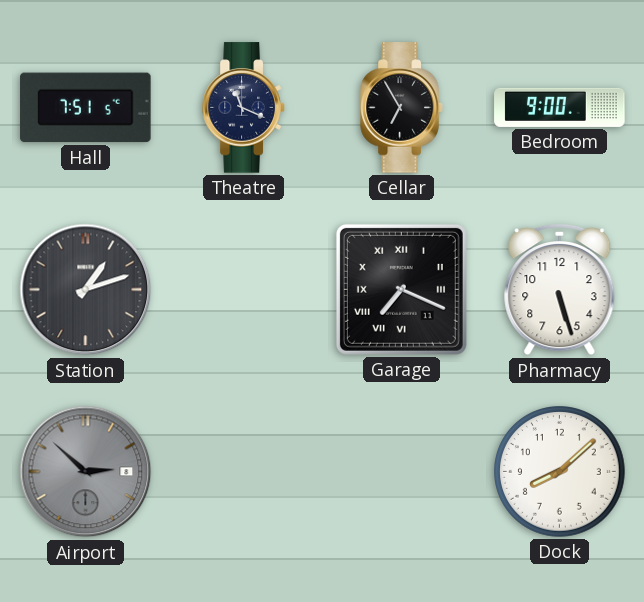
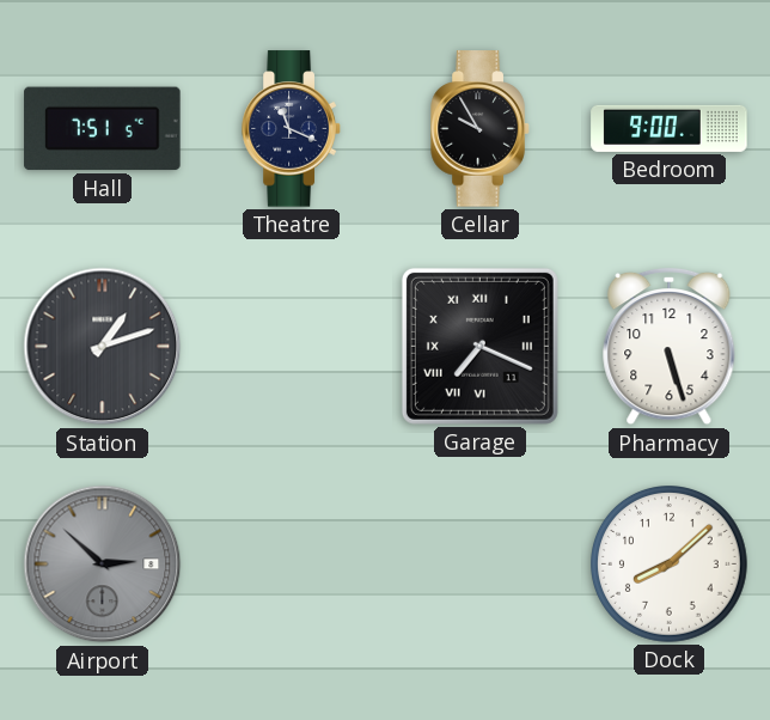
Cellar: 6:55 -> 9:55
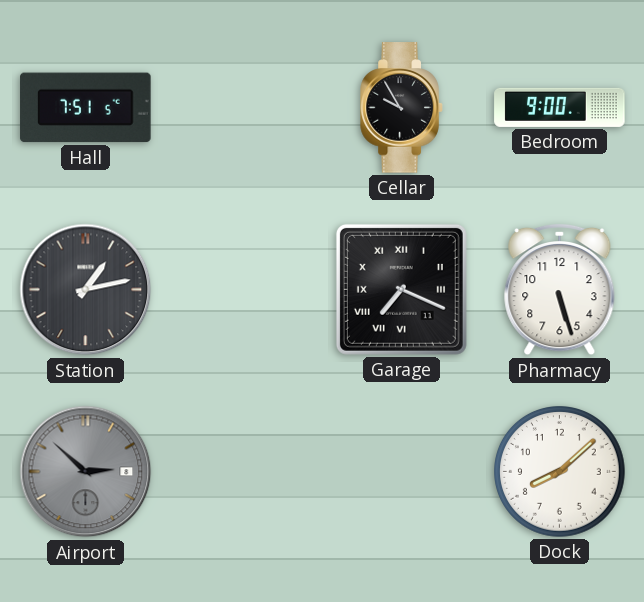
Theatre: 11:19 -> none
Station: 1:12 -> 1:13
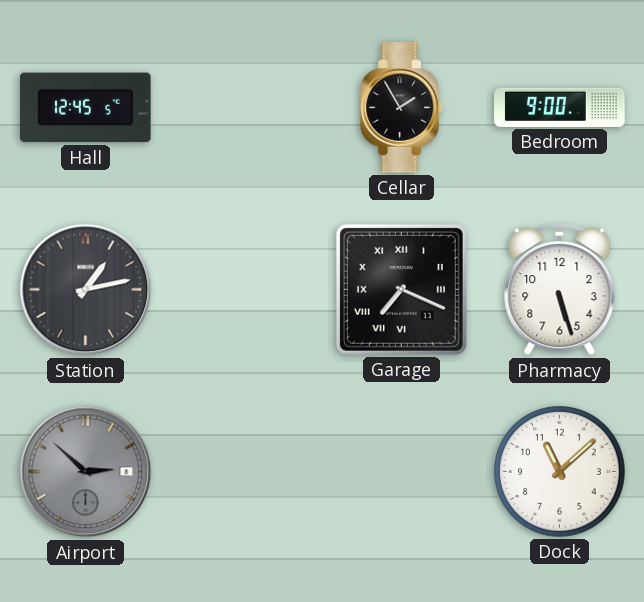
Hall: 7:51 -> 12:45
Cellar: 9:55 -> 1:55
Dock: 8:08 -> 11:08
